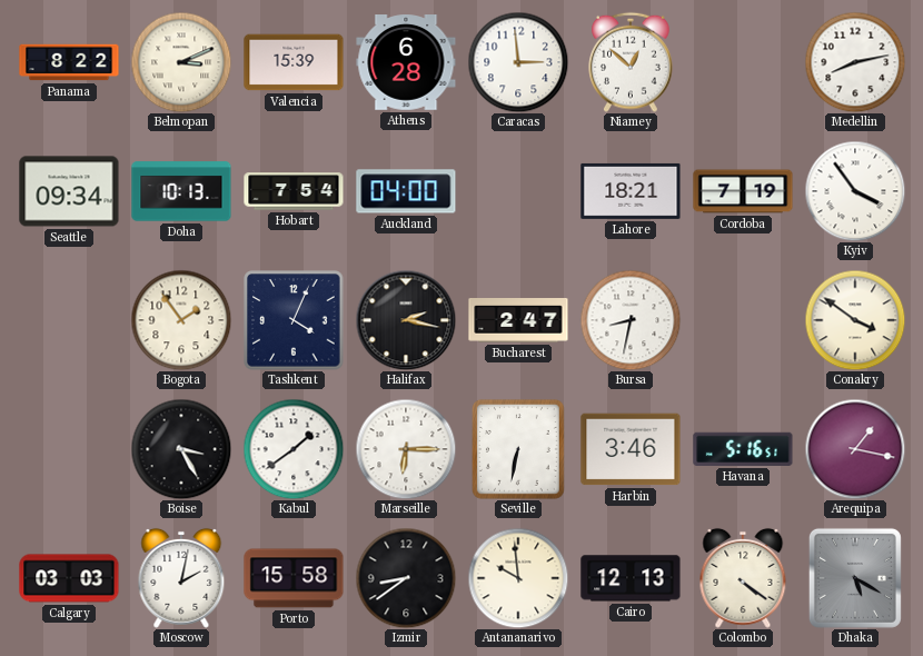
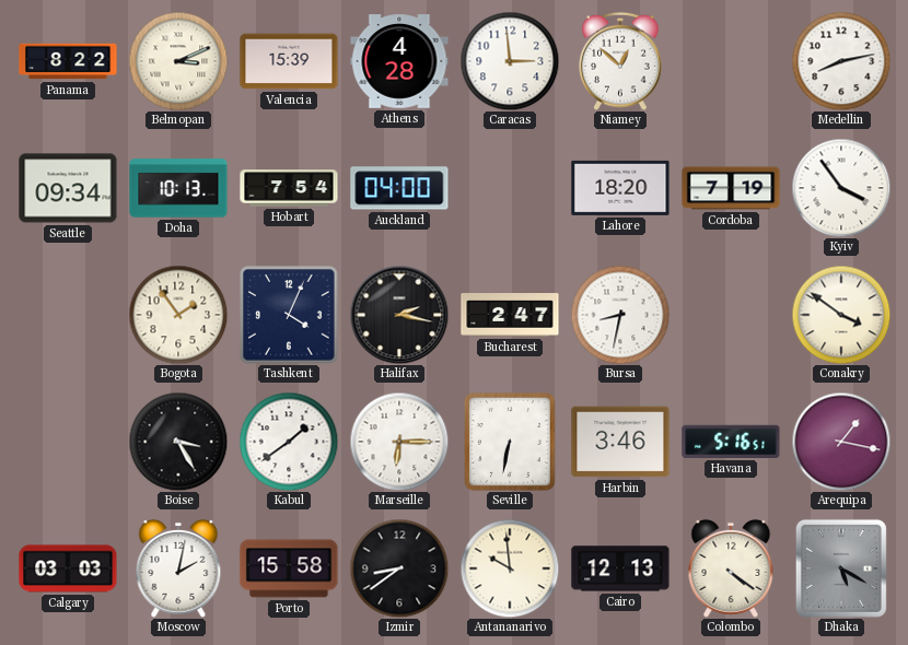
Athens: 6:28 -> 4:28
Lahore: 18:21 -> 18:20
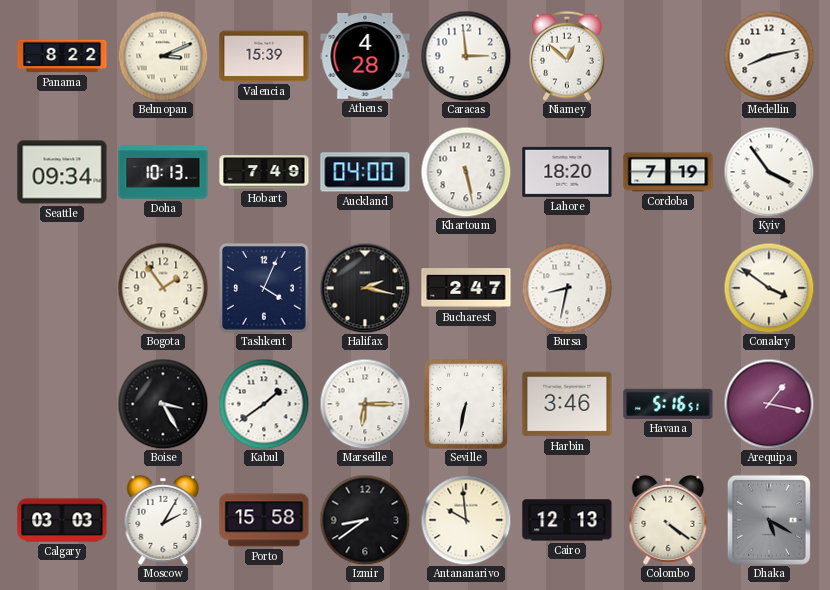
Hobart: 7:54 -> 7:49
Khartoum: none -> 5:28
Moscow: 2:02 -> 2:05
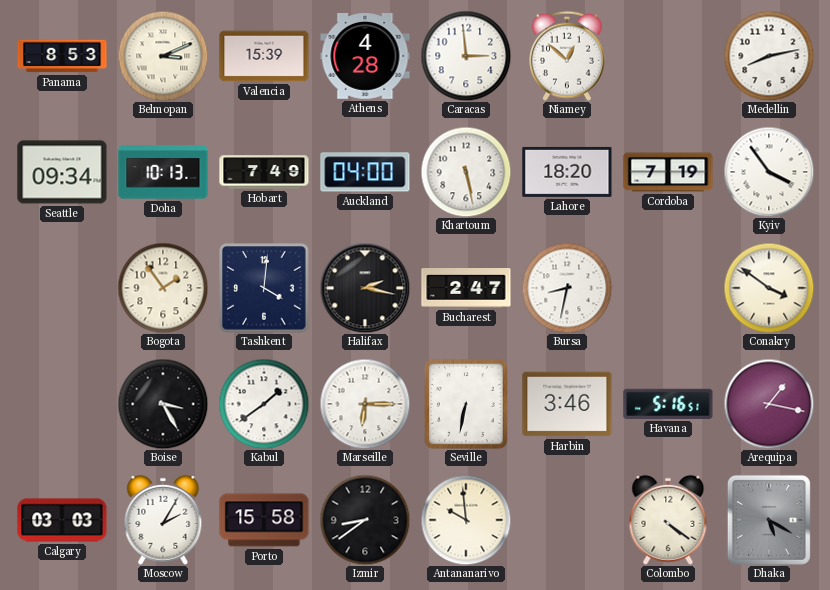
Panama: 8:22 -> 8:53
Tashkent: 4:04 -> 4:01
Cairo: 12:13 -> none
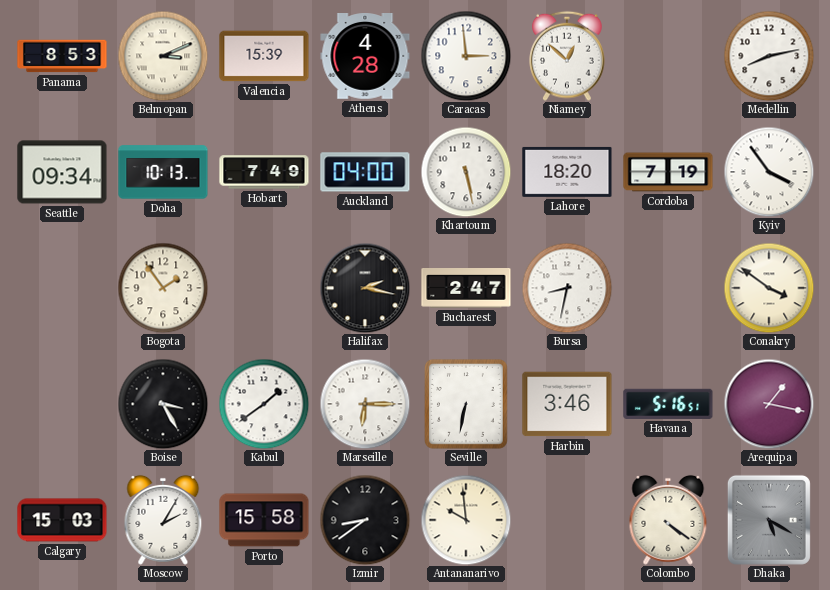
Tashkent: 4:01 -> none
Calgary: 03:03 -> 15:03
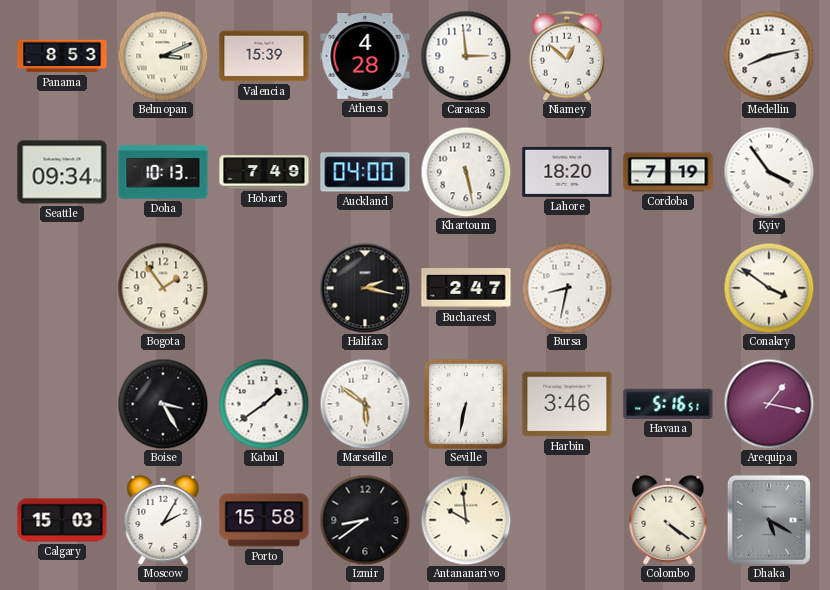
Marseille: 6:15 -> 5:51
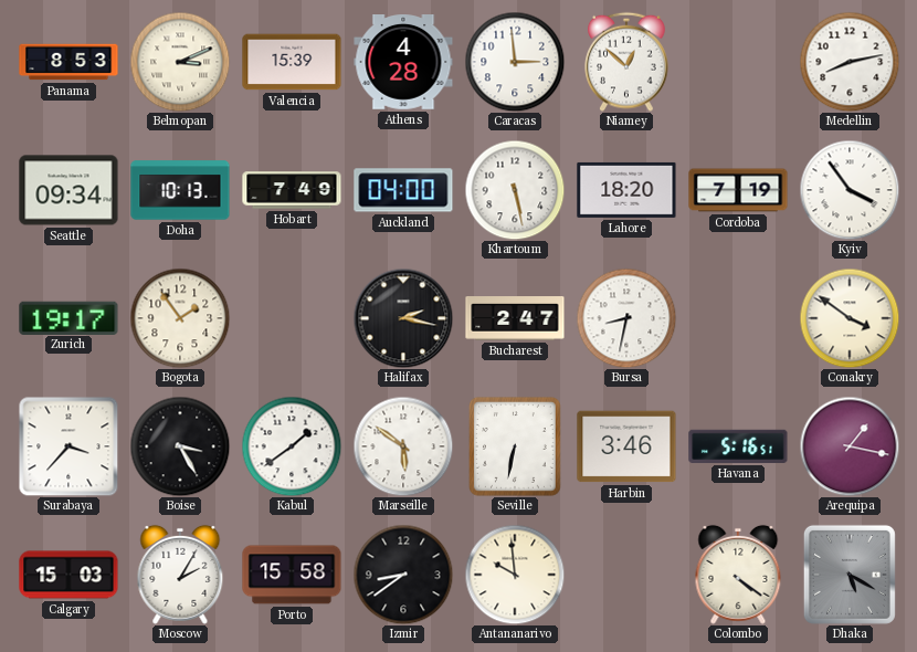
Zurich: none -> 19:17
Surabaya: none -> 3:37
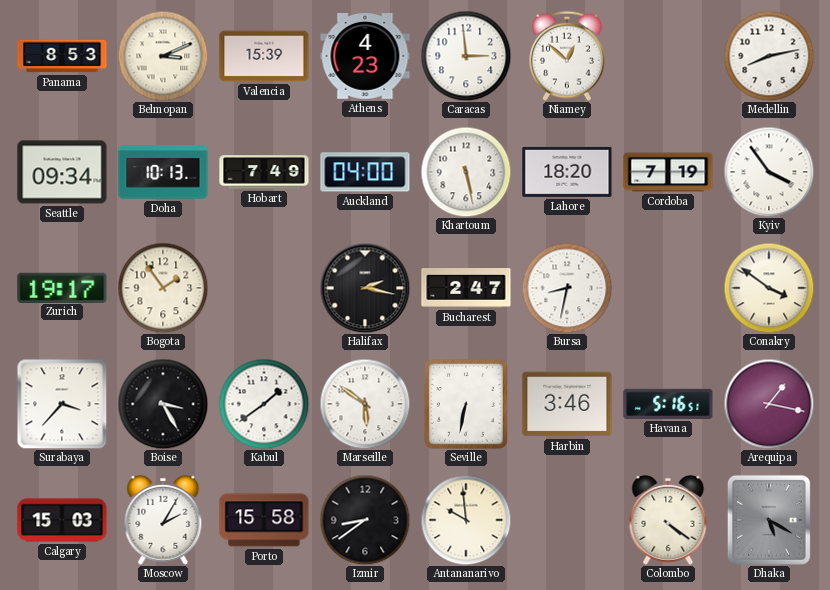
Athens: 4:28 -> 4:23
